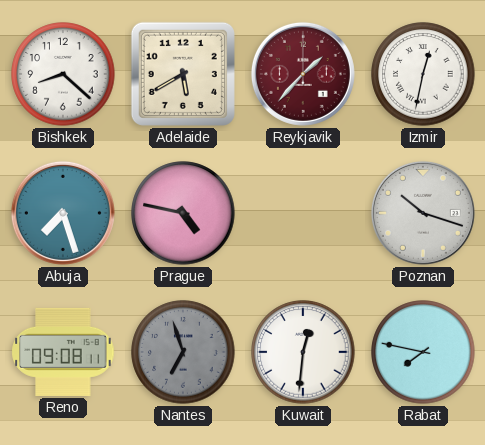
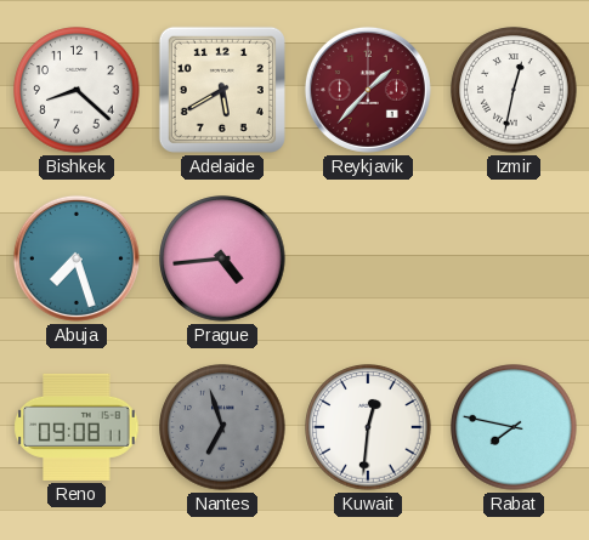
Prague: 4:47 -> 4:44
Poznan: 10:18 -> none
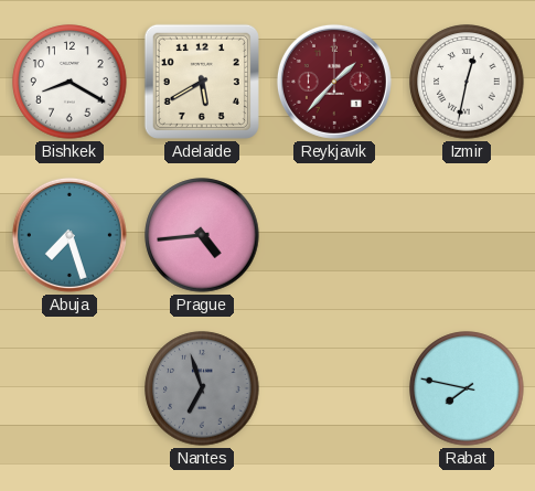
Bishkek: 8:22 -> 8:20
Reno: 09:08 -> none
Kuwait: 12:31 -> none
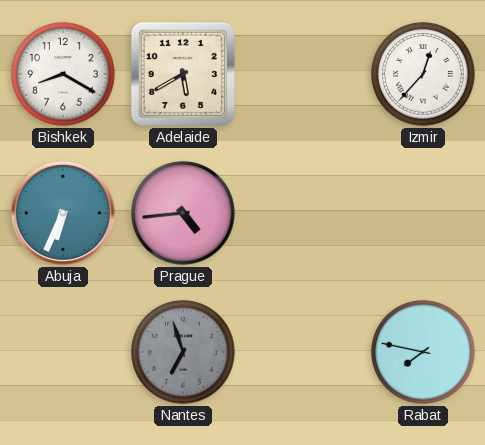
Reykjavik: 1:37 -> none
Izmir: 12:32 -> 12:37
Abuja: 7:27 -> 6:34
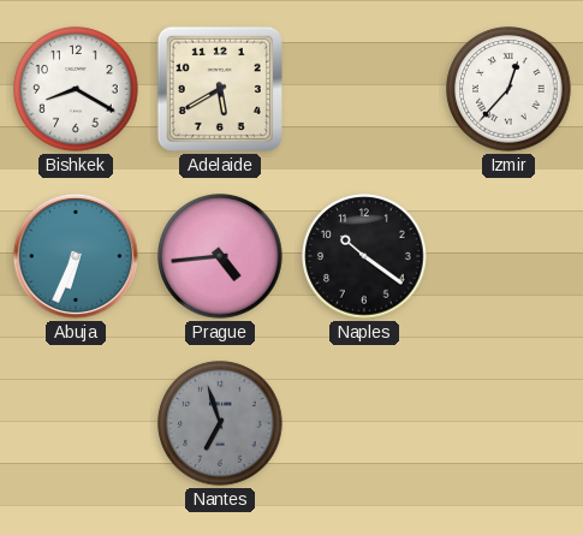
Naples: none -> 10:21
Rabat: 7:47 -> none
